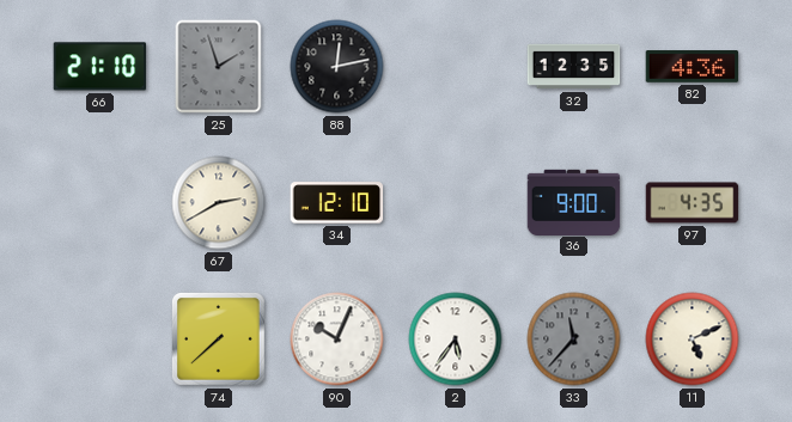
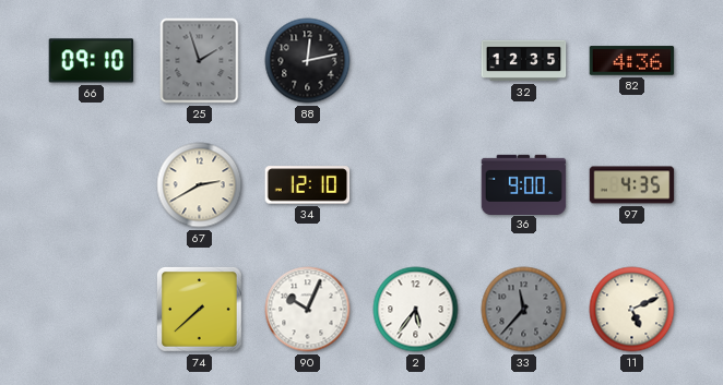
66: 21:10 -> 09:10
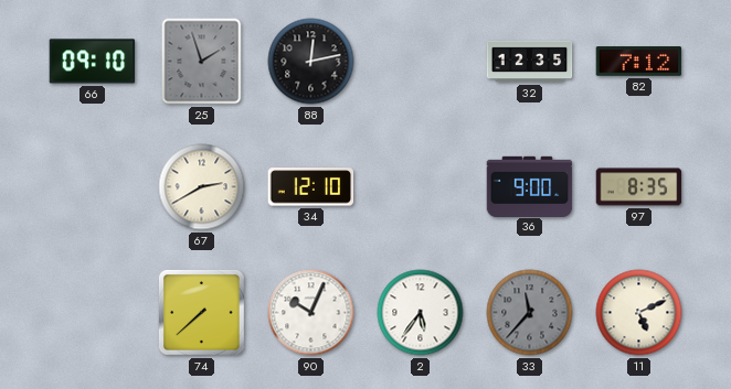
82: 4:36 -> 7:12
97: 4:35 -> 8:35
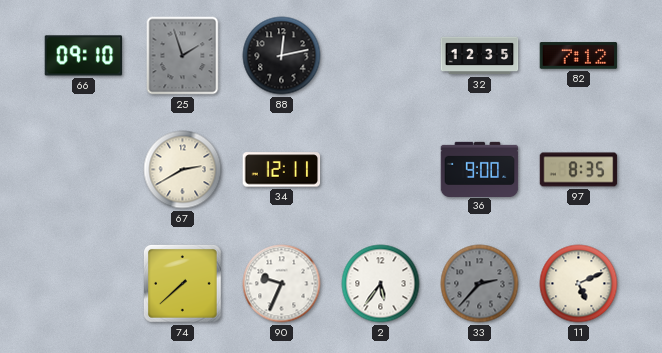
34: 12:10 -> 12:11
90: 10:04 -> 9:34
33: 11:37 -> 2:37
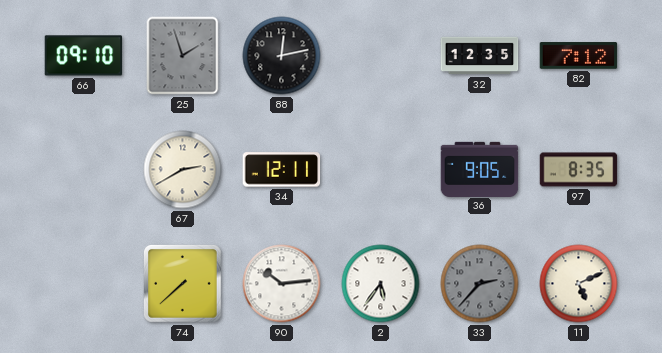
36: 9:00 -> 9:05
90: 9:34 -> 10:14
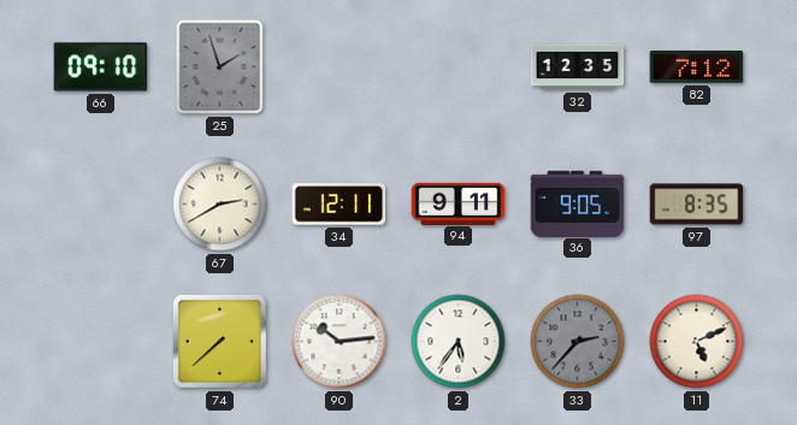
88: 12:13 -> none
94: none -> 9:11
